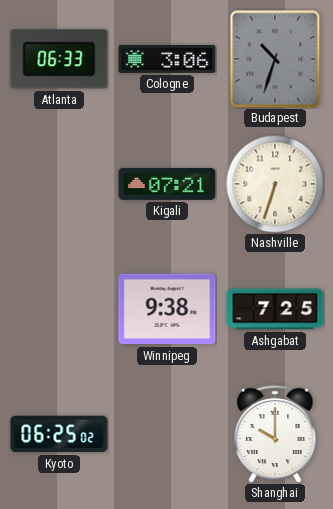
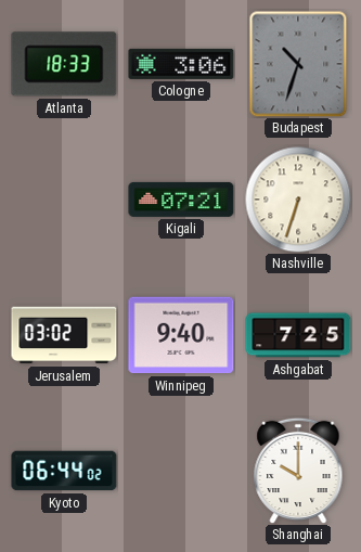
Atlanta: 06:33 -> 18:33
Jerusalem: none -> 03:02
Winnipeg: 9:38 -> 9:40
Kyoto: 06:25 -> 06:44
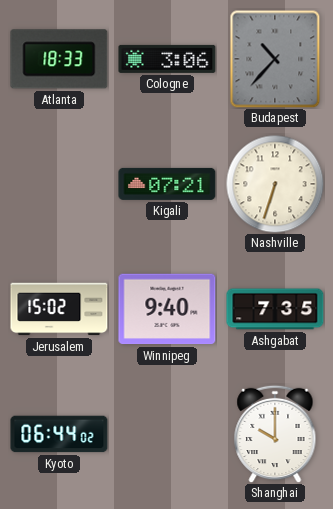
Budapest: 10:33 -> 10:37
Jerusalem: 03:02 -> 15:02
Ashgabat: 7:25 -> 7:35
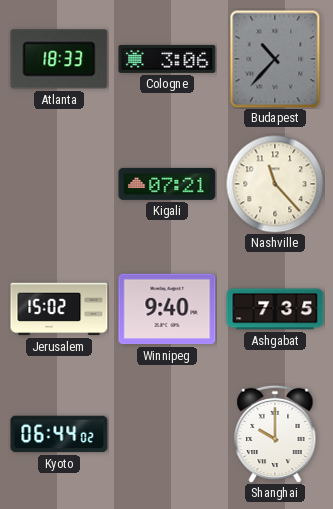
Nashville: 6:33 -> 11:23
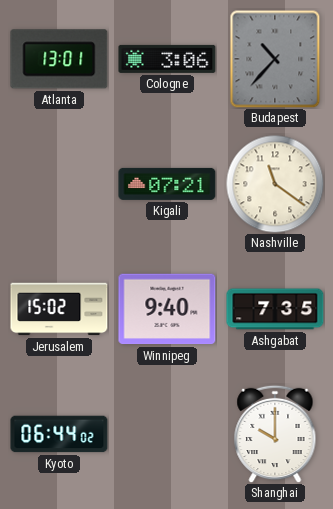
Atlanta: 18:33 -> 13:01
Nashville: 11:23 -> 11:21
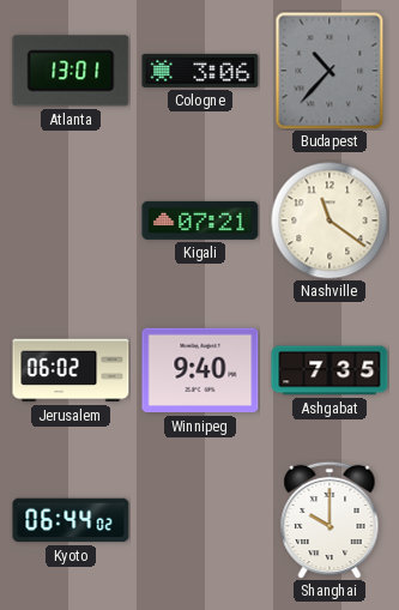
Jerusalem: 15:02 -> 06:02
